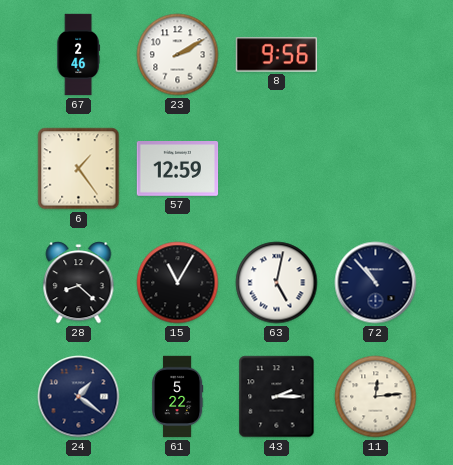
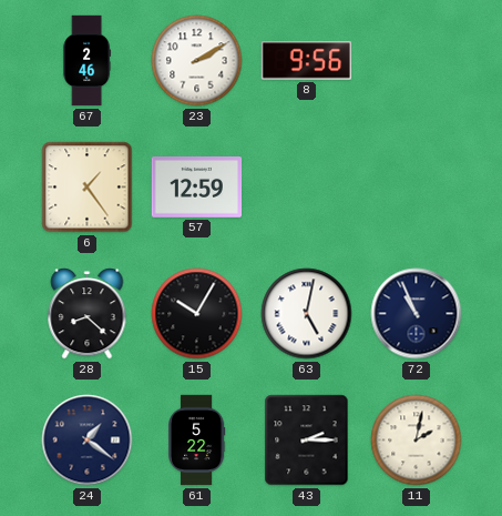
15: 11:05 -> 10:05
72: 10:53 -> 10:56
11: 12:14 -> 2:02
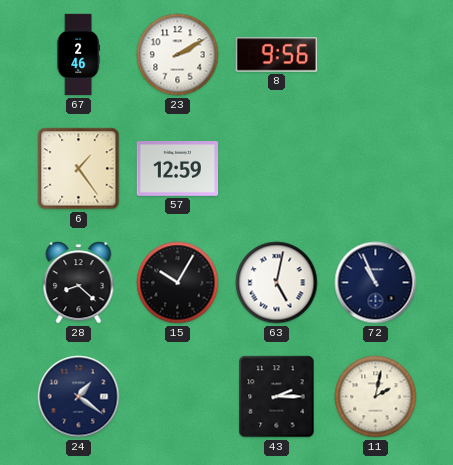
61: 5:22 -> none
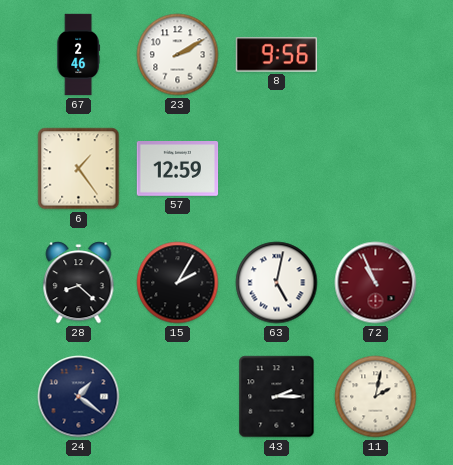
15: 10:05 -> 2:05
72 dial: navy -> burgundy
